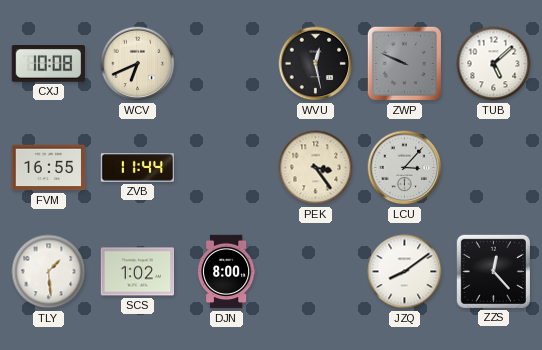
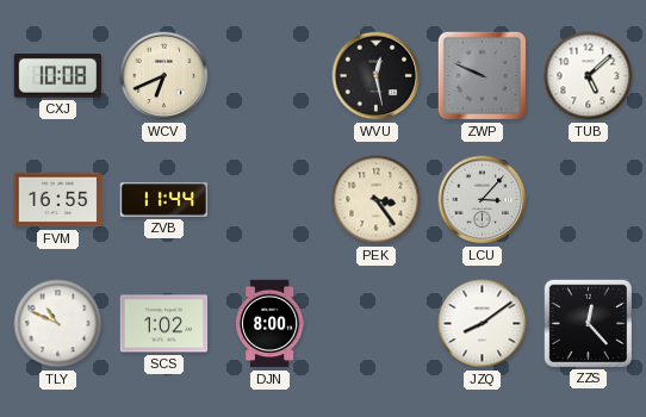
TLY: 1:29 -> 10:49
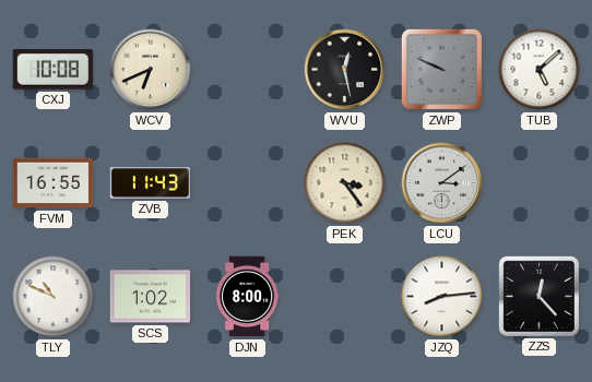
ZVB: 11:44 -> 11:43
LCU: 3:07 -> 3:09
JZQ: 8:09 -> 8:14
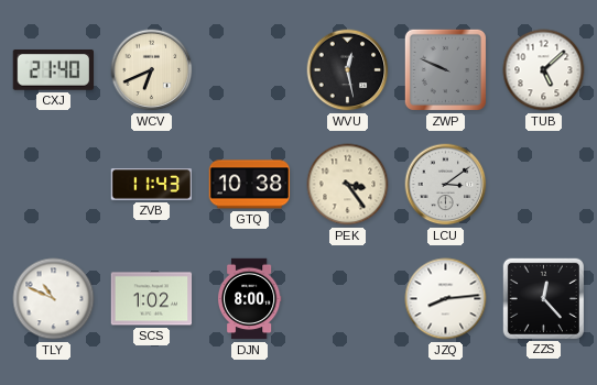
CXJ: 10:08 -> 21:40
FVM: 16:55 -> none
GTQ: none -> 10:38
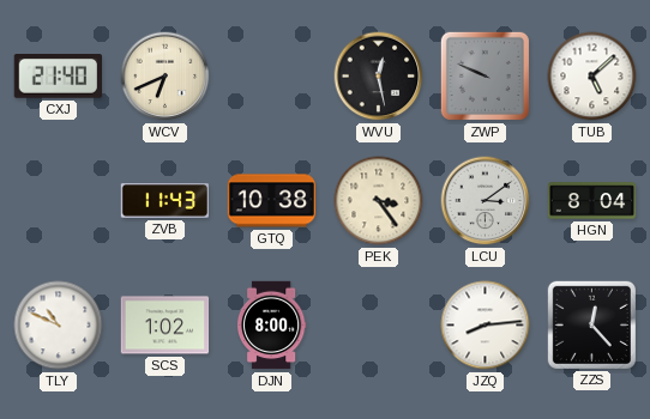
HGN: none -> 8:04
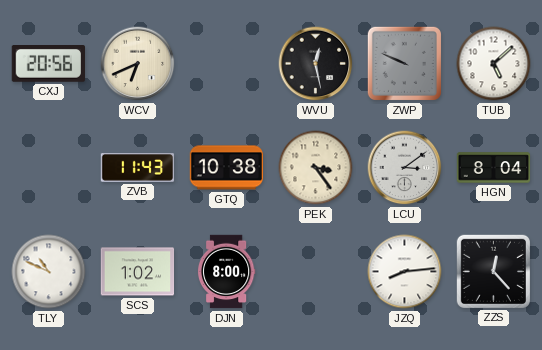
CXJ: 21:40 -> 20:56
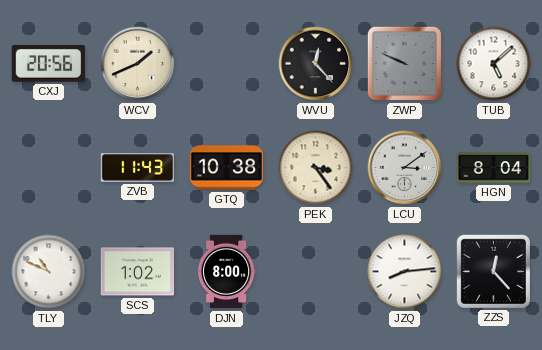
WCV: 6:41 -> 1:41
WVU: 12:28 -> 12:23
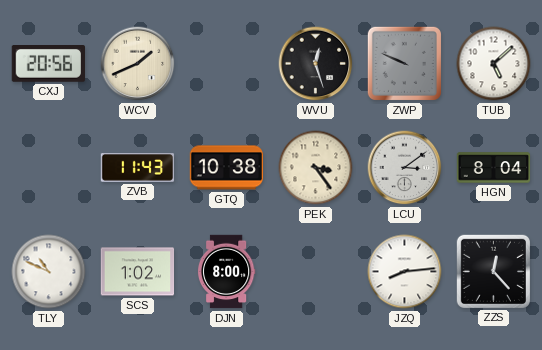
WVU: 12:23 -> 12:27
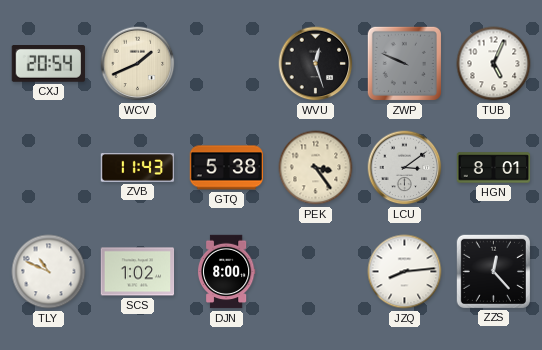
CXJ: 20:56 -> 20:54
TUB: 5:08 -> 5:04
GTQ: 10:38 -> 5:38
HGN: 8:04 -> 8:01
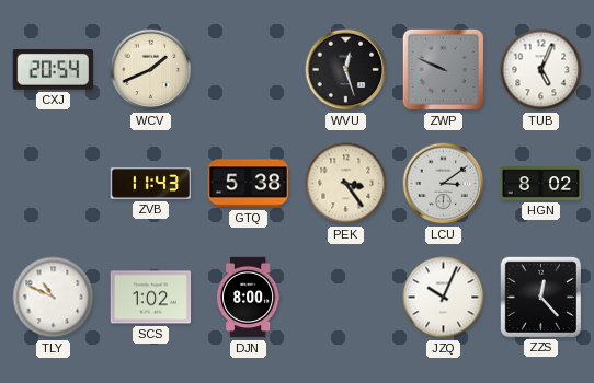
HGN: 8:01 -> 8:02
JZQ: 8:14 -> 10:04
